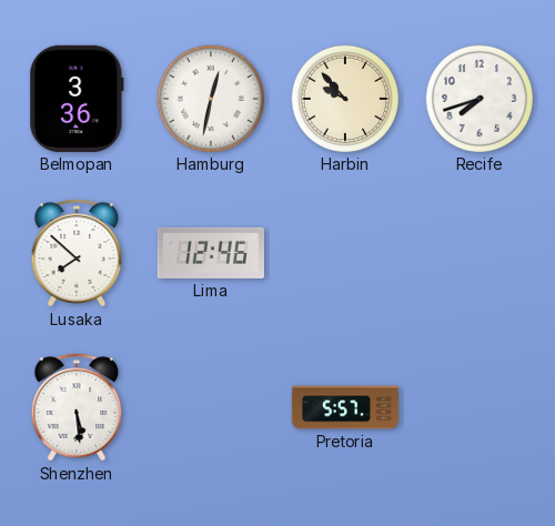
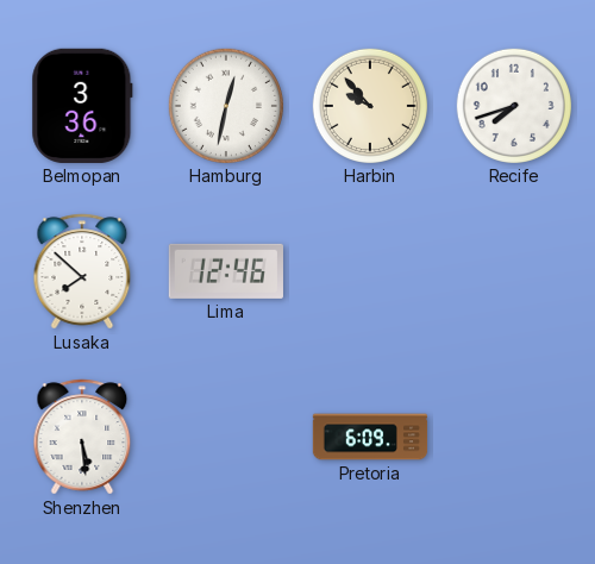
Pretoria: 5:57 -> 6:09
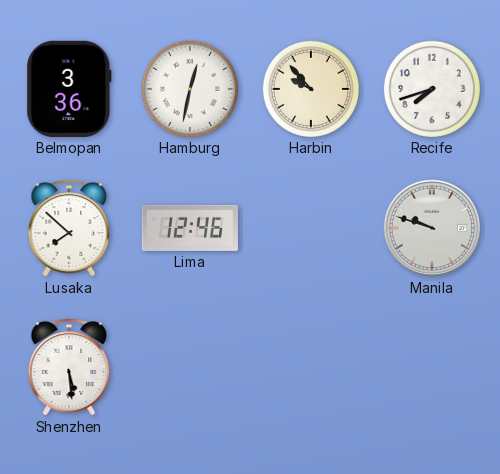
Manila: none -> 9:48
Pretoria: 6:09 -> none
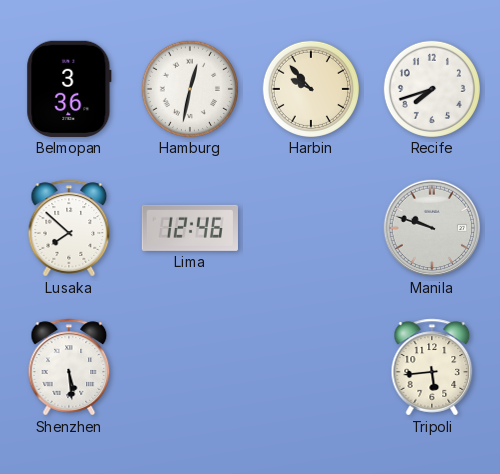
Tripoli: none -> 5:44
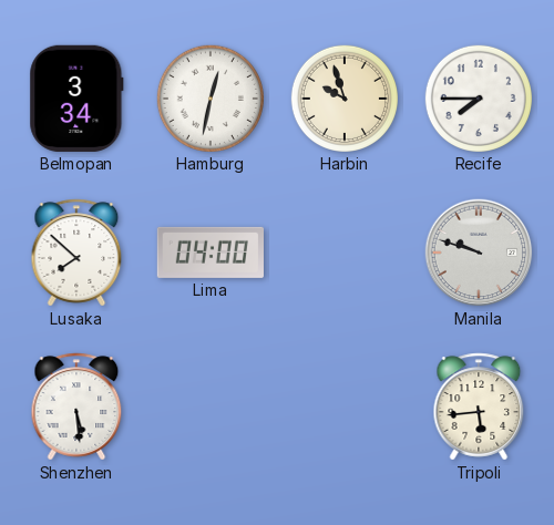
Belmopan: 3:36 -> 3:34
Harbin: 9:53 -> 9:57
Recife: 7:42 -> 7:45
Lima: 12:46 -> 04:00
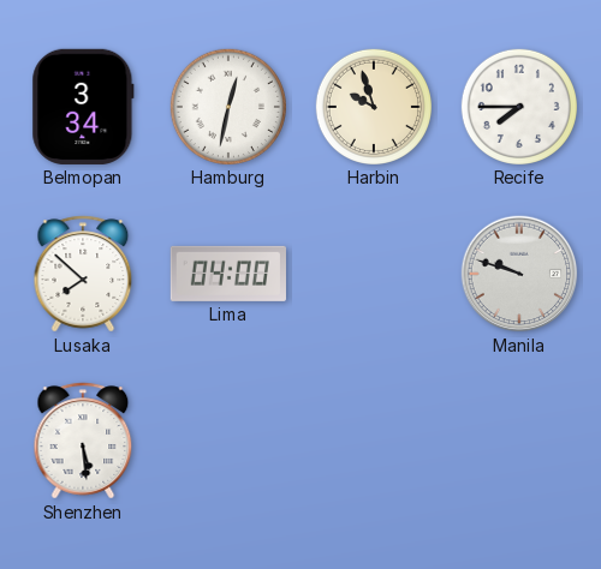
Tripoli: 5:44 -> none
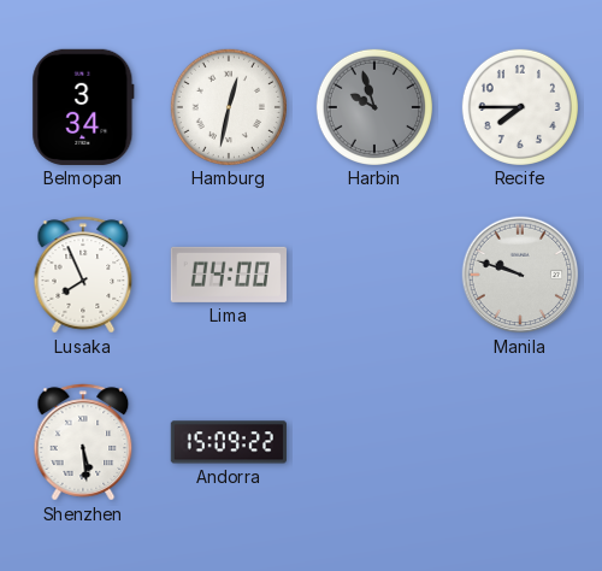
Harbin dial: cream -> grey
Lusaka: 7:52 -> 7:56
Andorra: none -> 15:09
